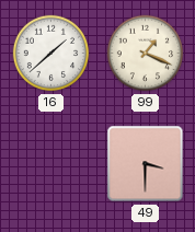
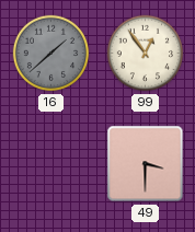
16 dial: white -> grey
99: 1:19 -> 12:54
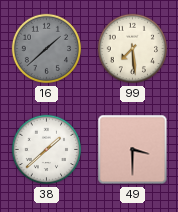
99: 12:54 -> 7:29
38: none -> 1:38
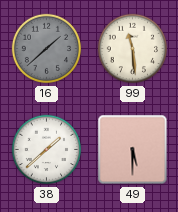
99: 7:29 -> 11:29
49: 3:30 -> 5:30
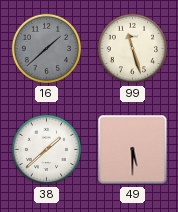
99: 11:29 -> 11:27
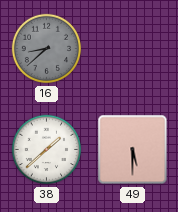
16: 1:38 -> 8:38
99: 11:27 -> none
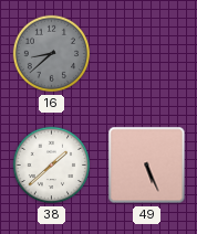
49: 5:30 -> 5:26
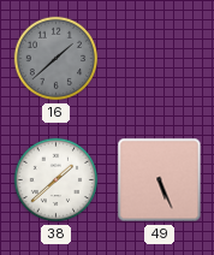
16: 8:38 -> 1:38
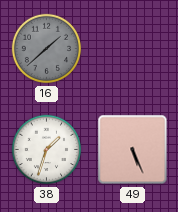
38: 1:38 -> 1:33
